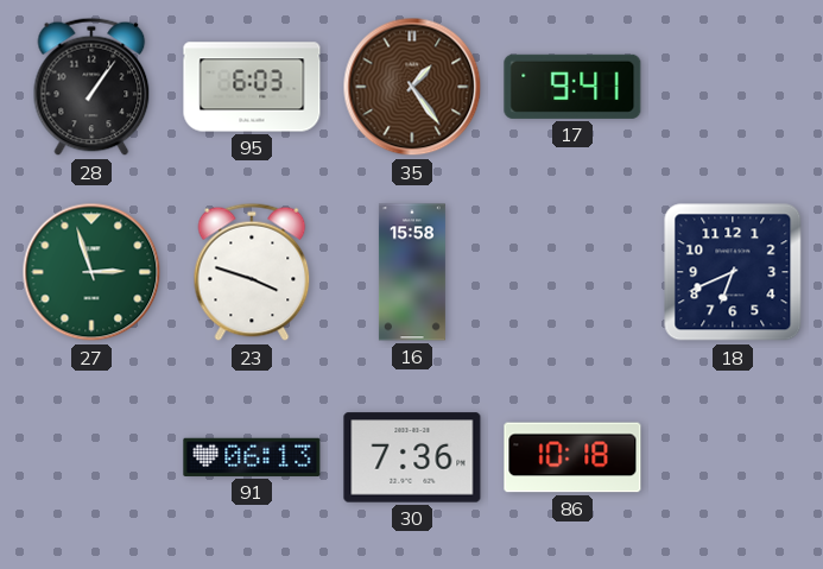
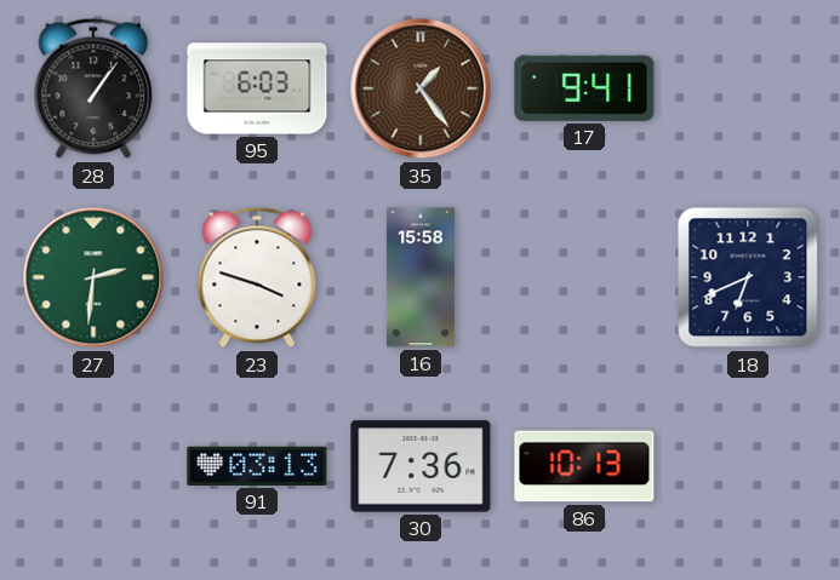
27: 2:57 -> 2:31
91: 06:13 -> 03:13
86: 10:18 -> 10:13
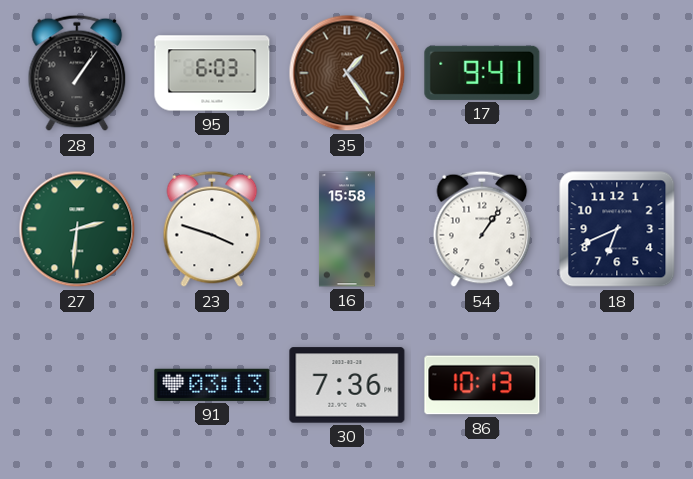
54: none -> 1:06
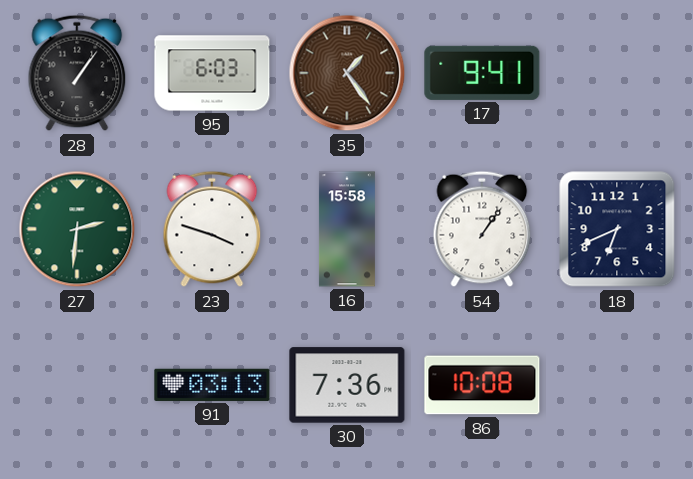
86: 10:13 -> 10:08
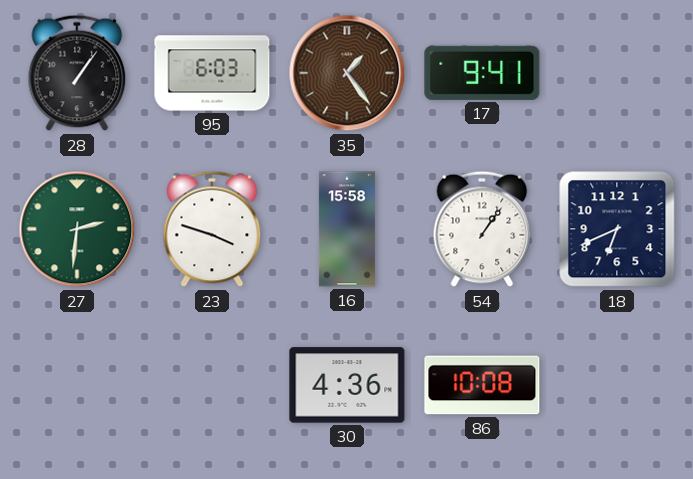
91: 03:13 -> none
30: 7:36 -> 4:36
